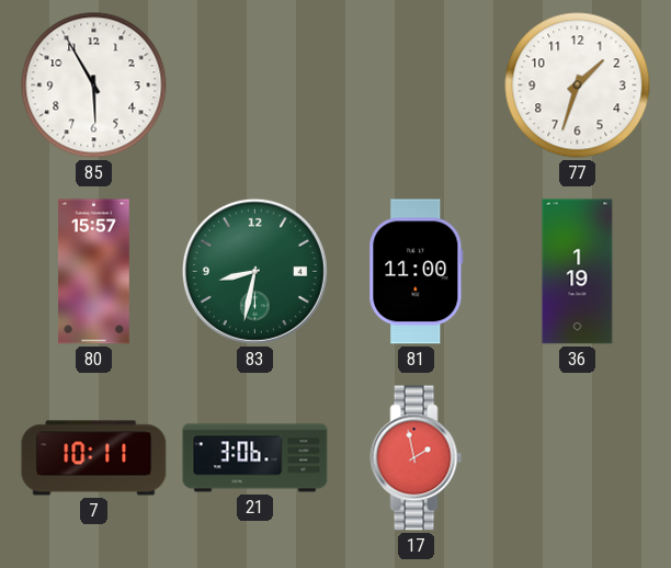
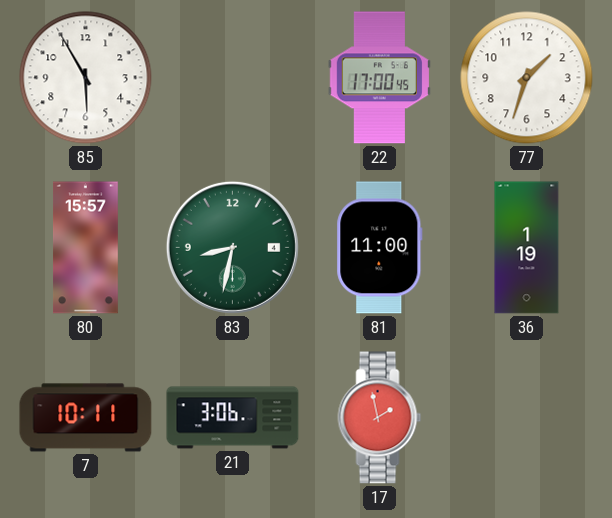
22: none -> 17:00
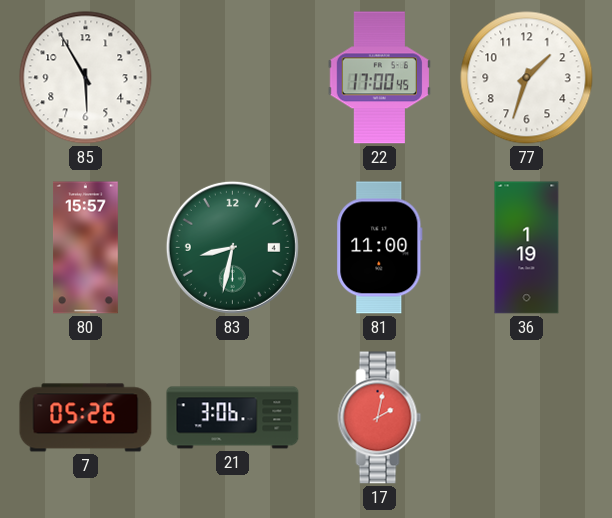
7: 10:11 -> 05:26
17: 1:58 -> 2:02
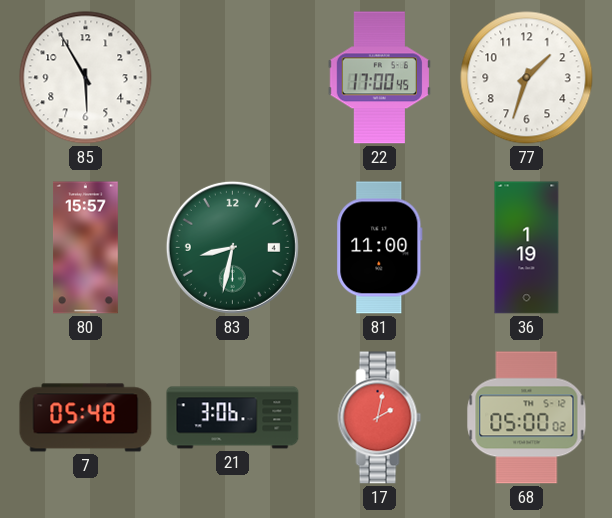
7: 05:26 -> 05:48
68: none -> 05:00
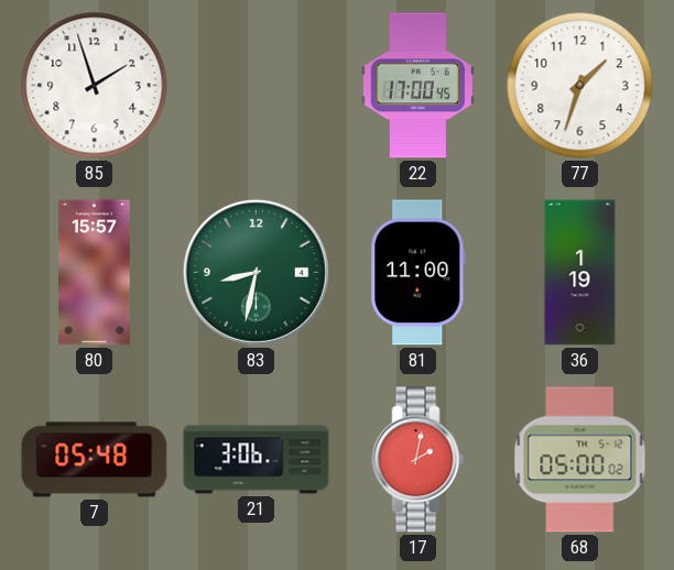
85: 5:55 -> 1:57
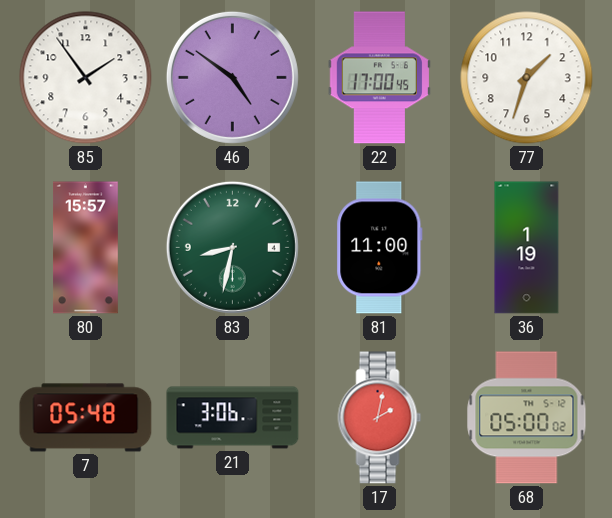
85: 1:57 -> 1:54
46: none -> 4:51
